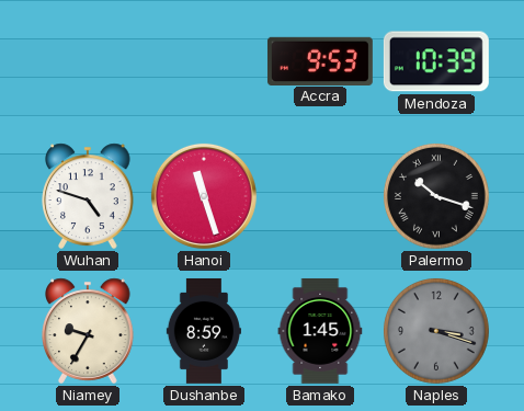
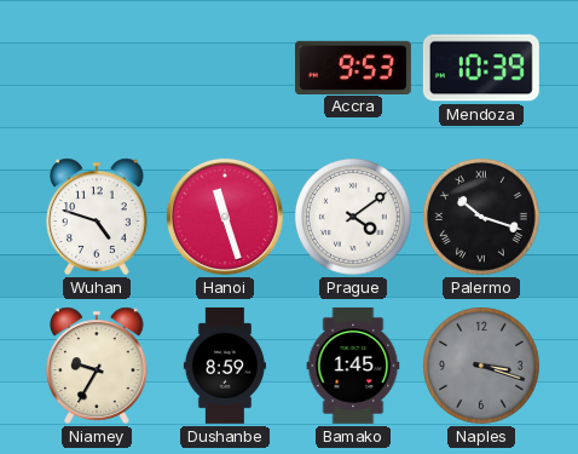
Prague: none -> 4:09
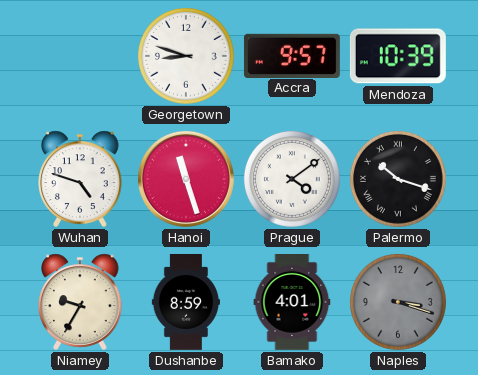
Georgetown: none -> 8:48
Accra: 9:53 -> 9:57
Bamako: 1:45 -> 4:01
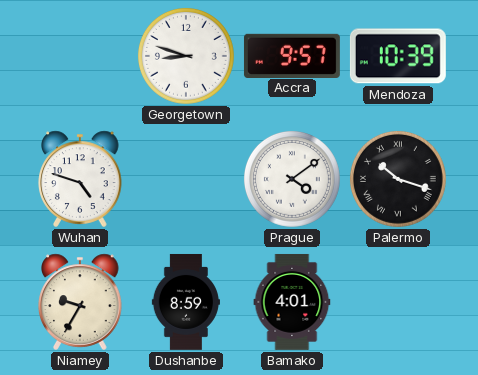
Hanoi: 11:27 -> none
Naples: 3:18 -> none
